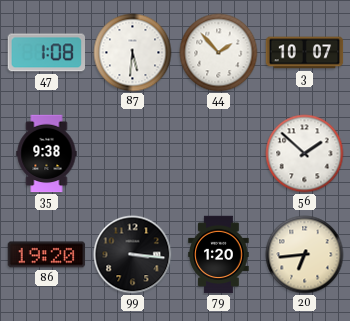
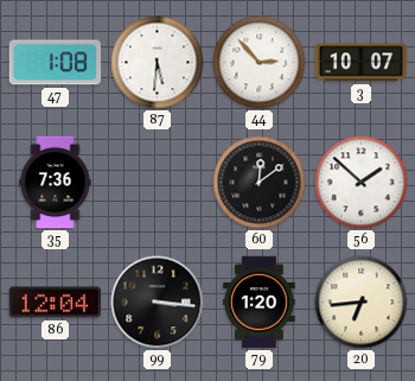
44: 1:53 -> 2:53
35: 9:38 -> 7:36
60: none -> 12:09
86: 19:20 -> 12:04
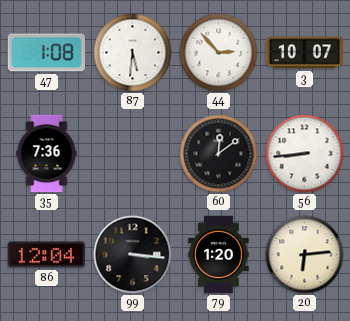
56: 1:52 -> 8:44
20: 6:44 -> 6:14
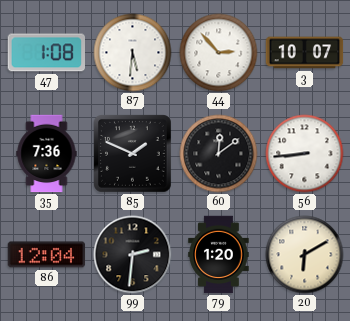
85: none -> 1:49
99: 3:16 -> 2:31
20: 6:14 -> 6:10
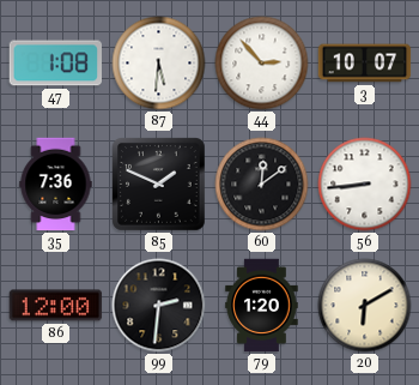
86: 12:04 -> 12:00
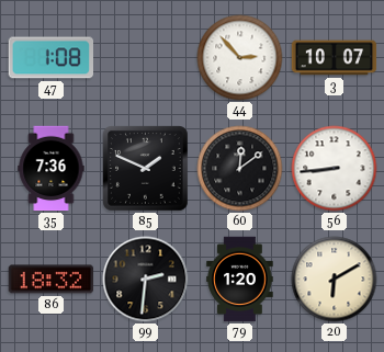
87: 5:31 -> none
86: 12:00 -> 18:32
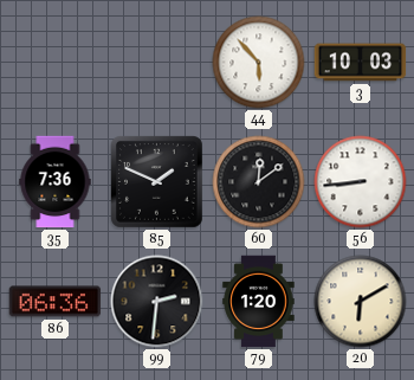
47: 1:08 -> none
44: 2:53 -> 5:53
3: 10:07 -> 10:03
86: 18:32 -> 06:36
